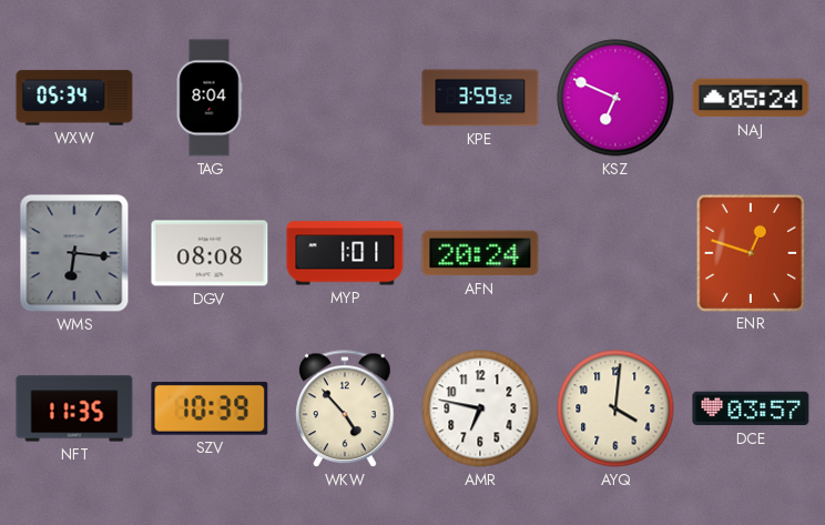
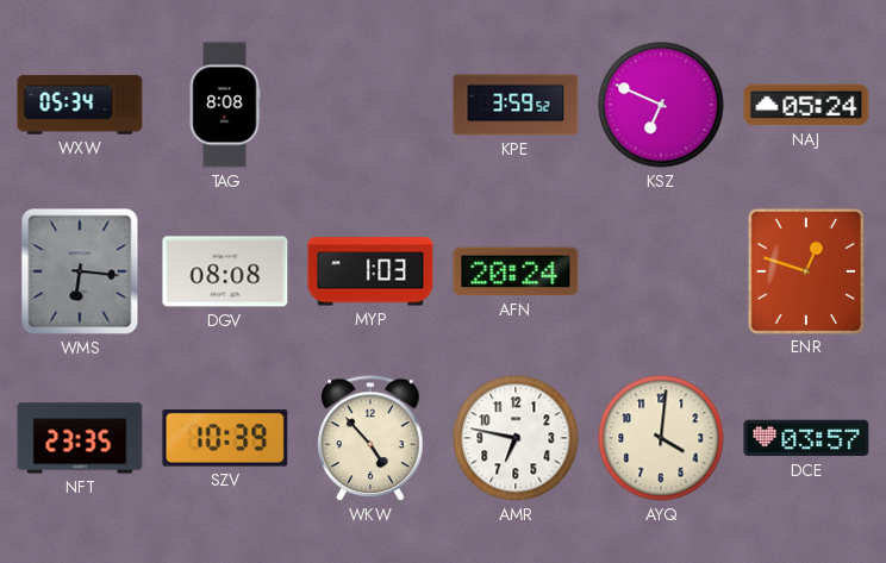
TAG: 8:04 -> 8:08
MYP: 1:01 -> 1:03
NFT: 11:35 -> 23:35
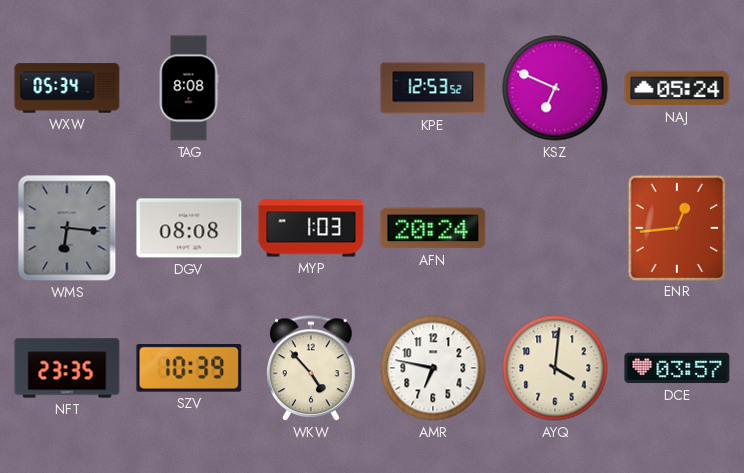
KPE: 3:59 -> 12:53
ENR: 12:48 -> 12:44
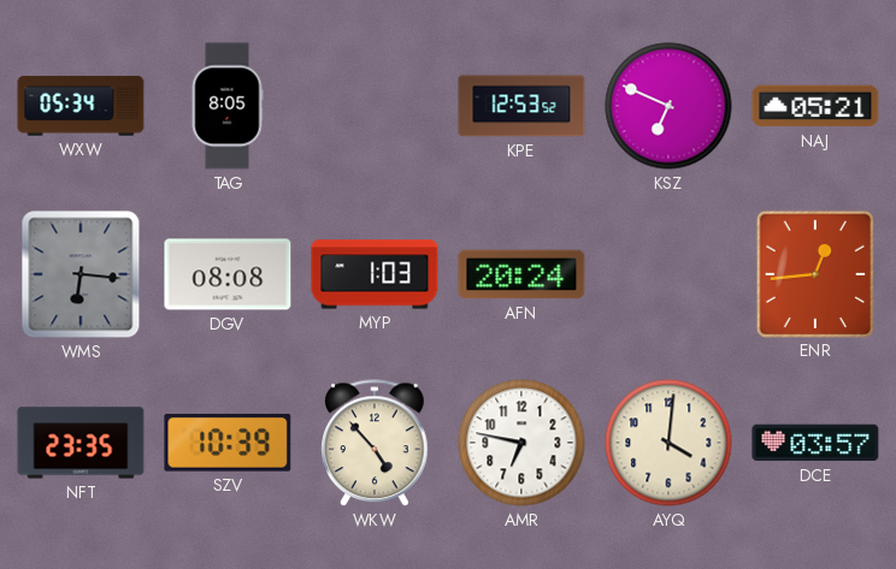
TAG: 8:08 -> 8:05
NAJ: 05:24 -> 05:21
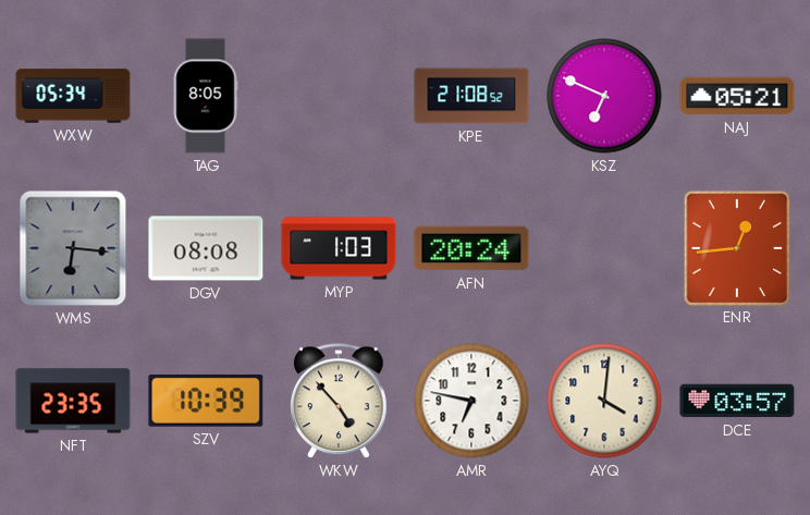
KPE: 12:53 -> 21:08
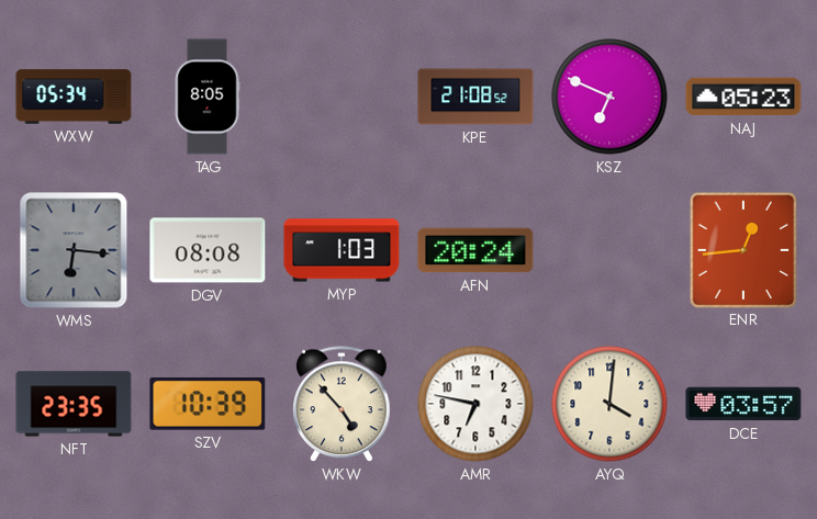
NAJ: 05:21 -> 05:23
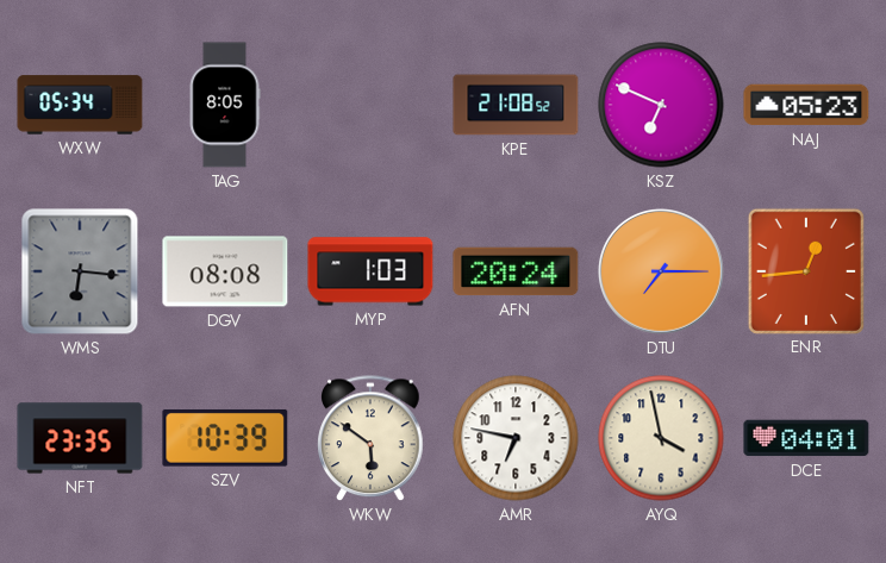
DTU: none -> 7:15
WKW: 4:53 -> 5:51
AYQ: 4:01 -> 3:58
DCE: 03:57 -> 04:01
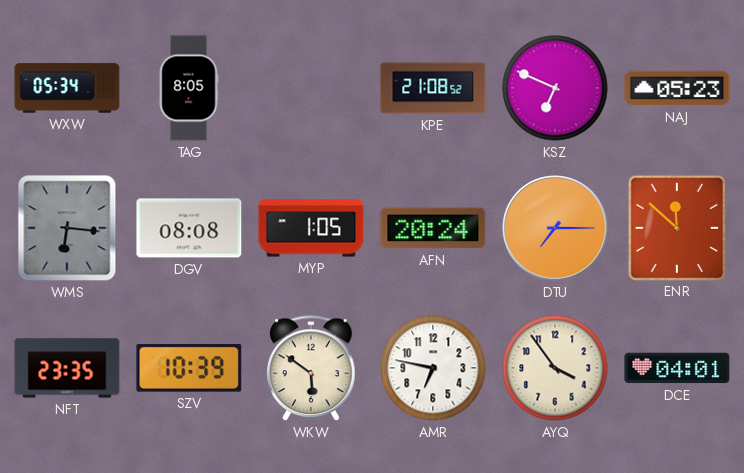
MYP: 1:03 -> 1:05
ENR: 12:44 -> 11:52
AYQ: 3:58 -> 3:54
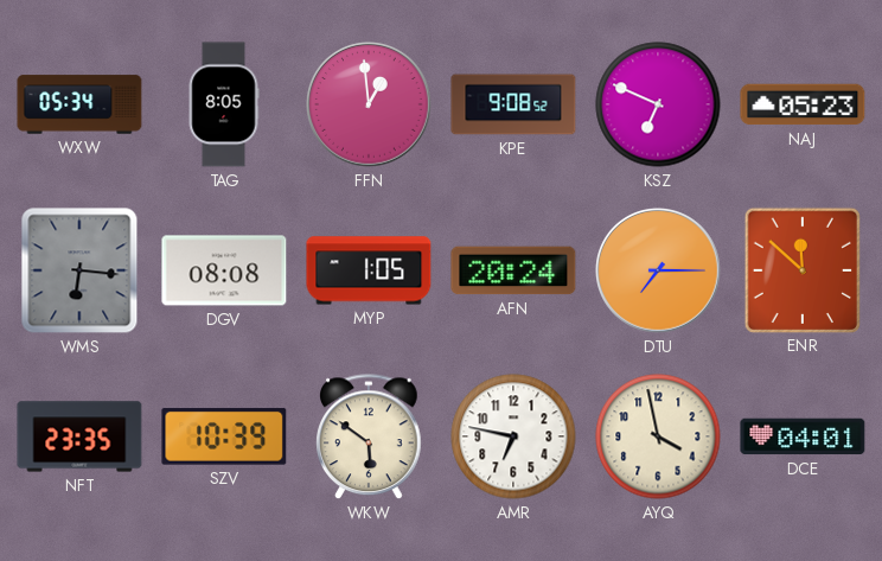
FFN: none -> 12:59
KPE: 21:08 -> 9:08
AYQ: 3:54 -> 3:58
